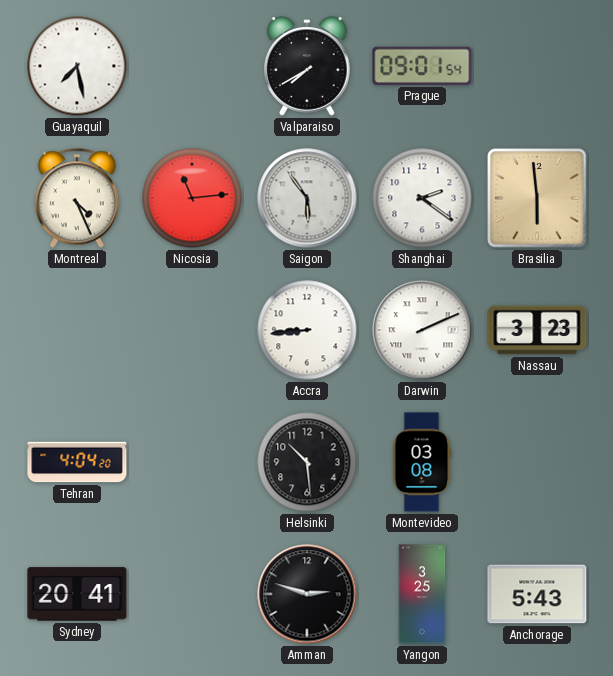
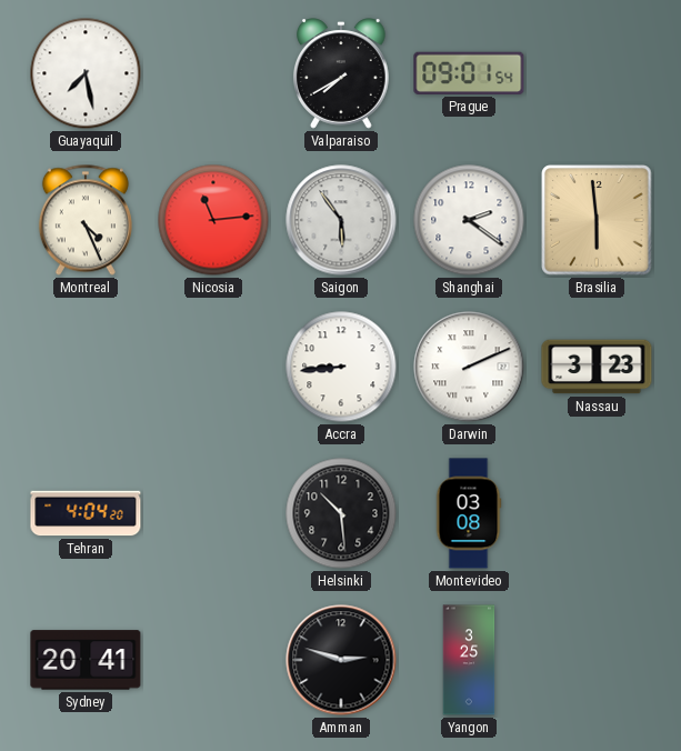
Anchorage: 5:43 -> none
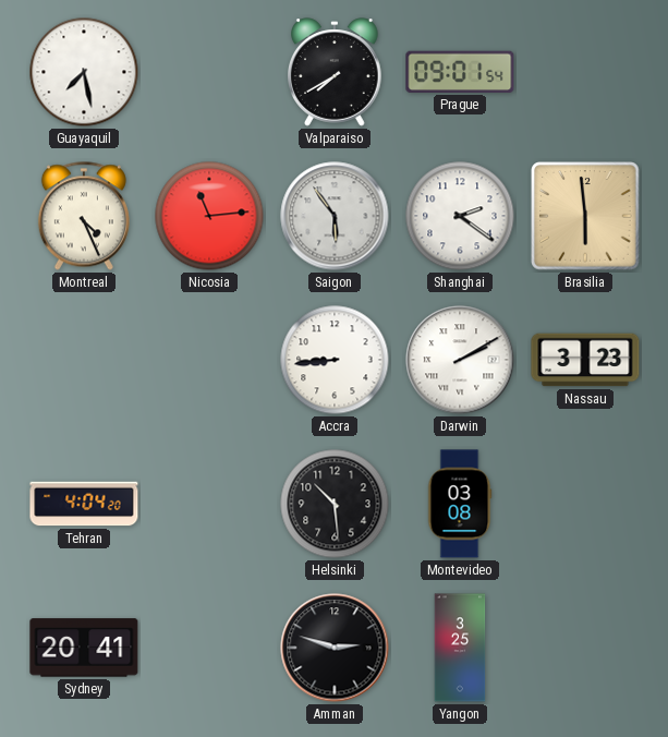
Darwin: 2:11 -> 2:10
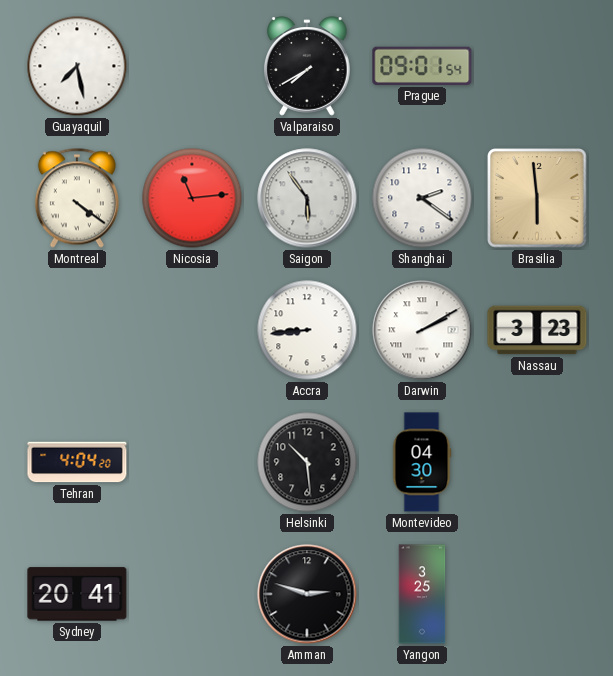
Montreal: 4:26 -> 4:21
Montevideo: 03:08 -> 04:30
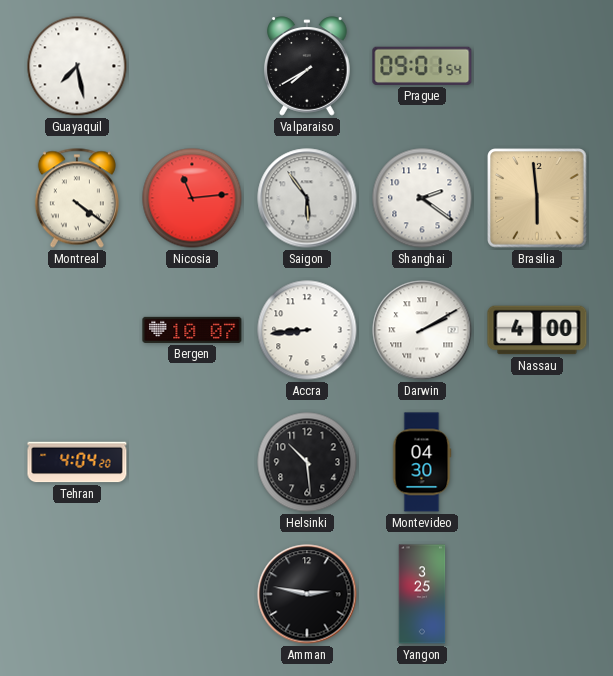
Bergen: none -> 10:07
Nassau: 3:23 -> 4:00
Sydney: 20:41 -> none
Amman: 2:48 -> 2:47
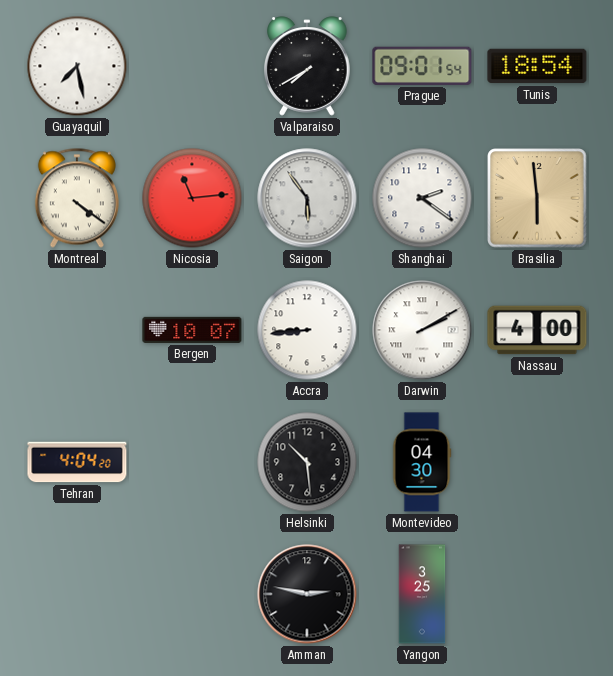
Tunis: none -> 18:54
